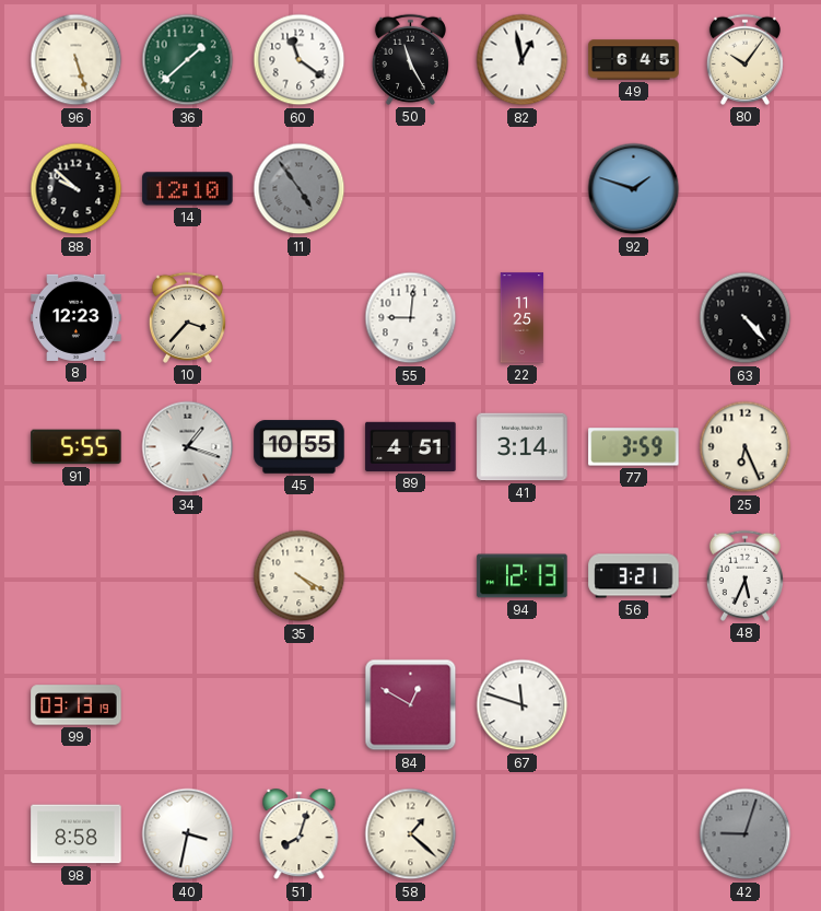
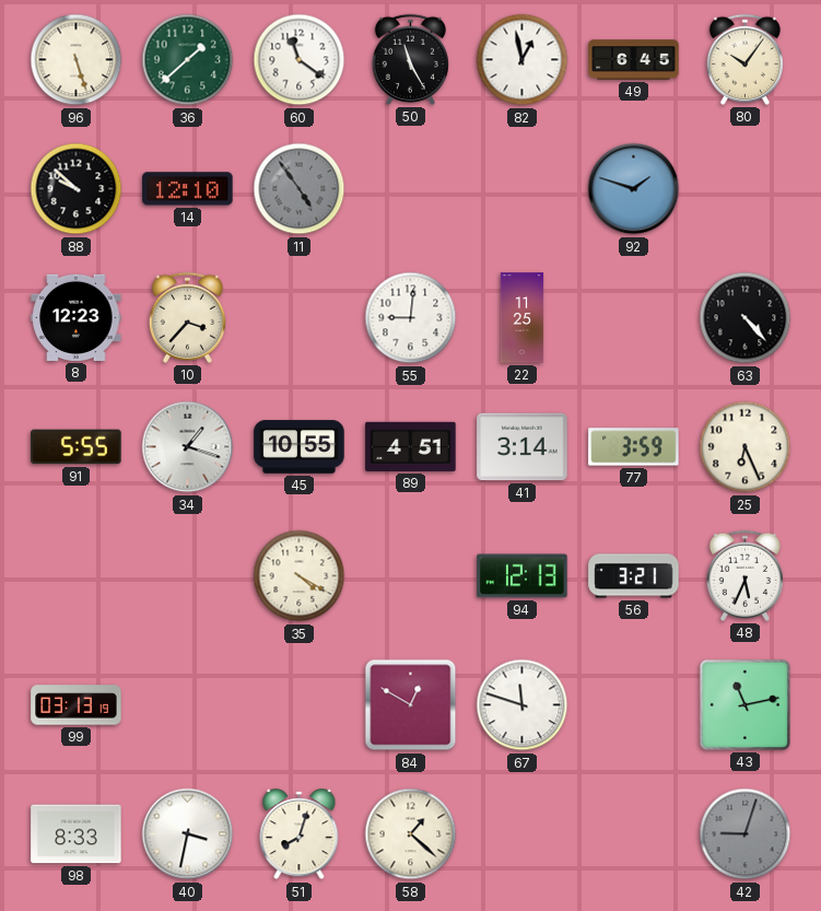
43: none -> 11:13
98: 8:58 -> 8:33
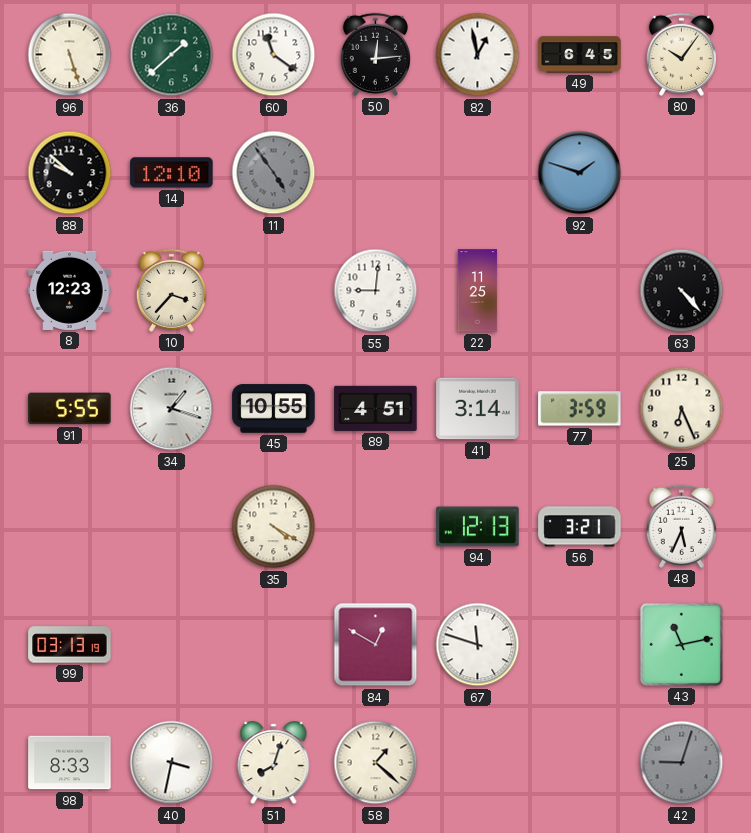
50: 11:25 -> 12:14
